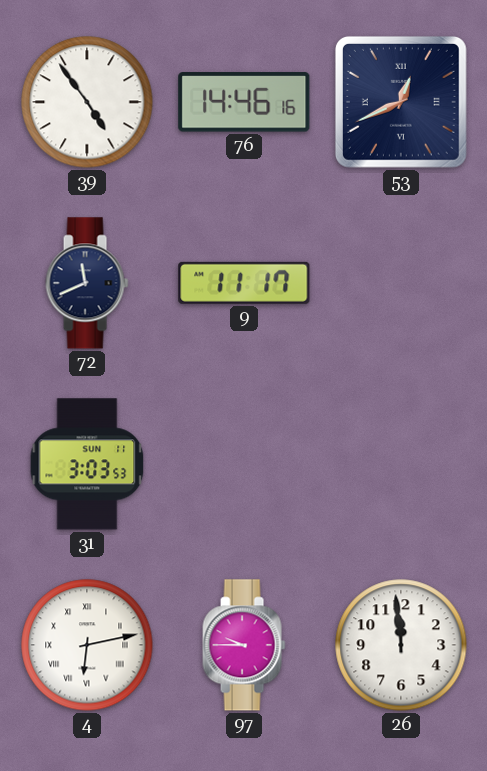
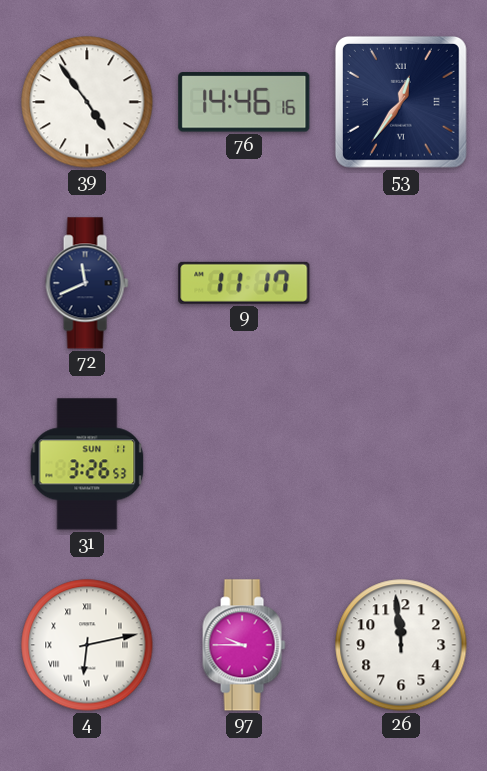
53: 12:41 -> 12:36
31: 3:03 -> 3:26
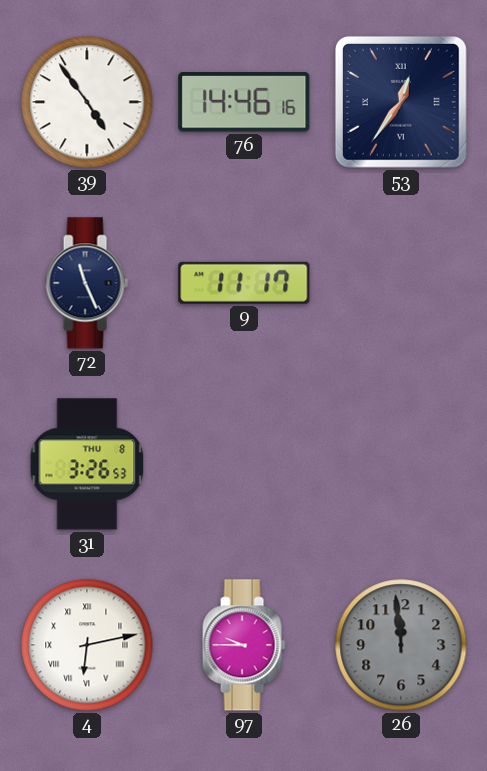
72: 11:41 -> 11:26
31 date: SUN 11 -> THU 8
26 dial: white -> grey
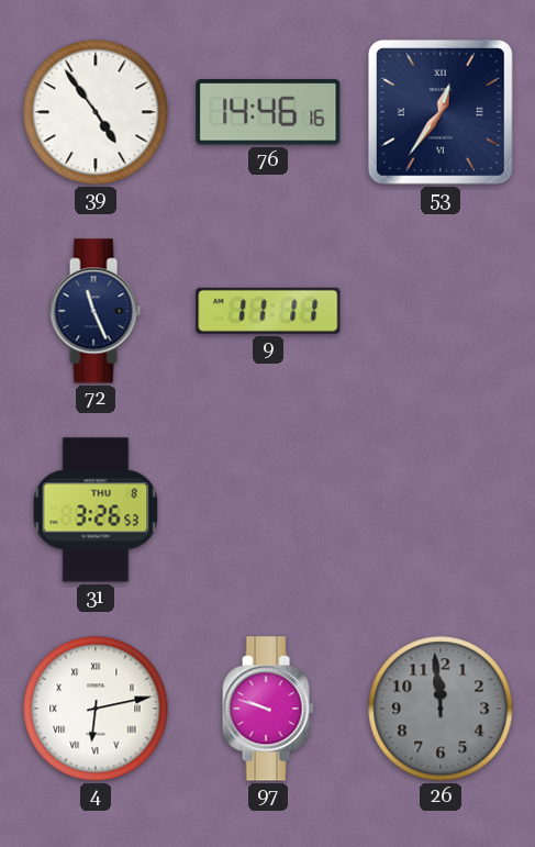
9: 11:17 -> 11:11
97: 9:45 -> 9:48
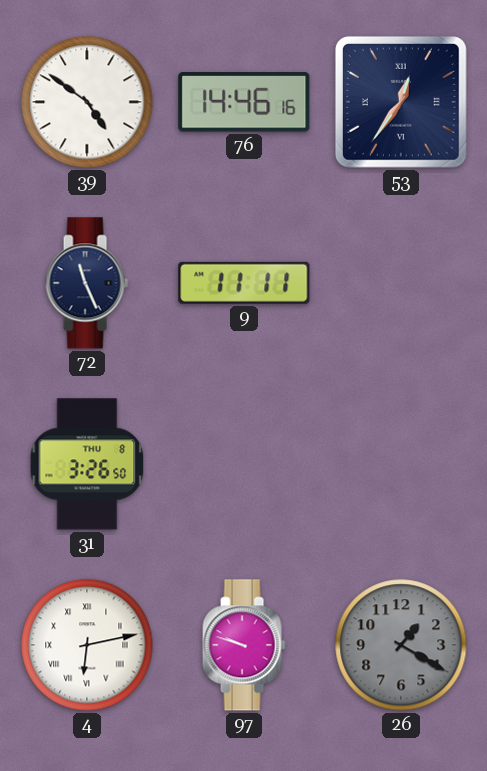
39: 4:54 -> 4:51
31: 3:26:53 -> 3:26:50
26: 11:59 -> 1:20
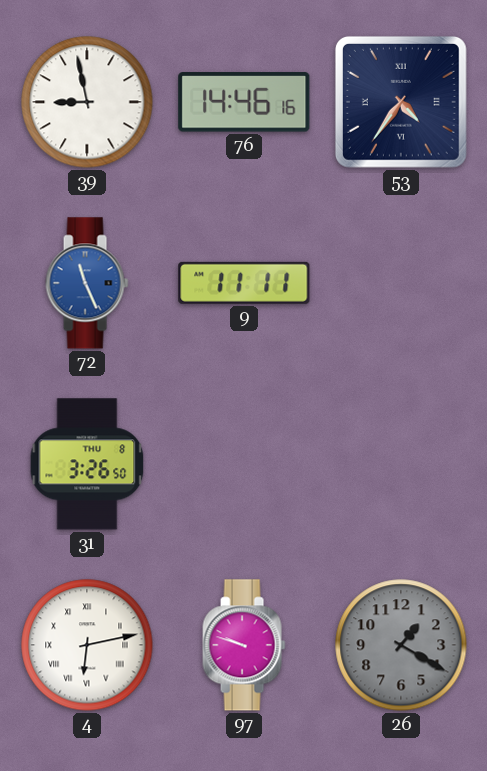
39: 4:51 -> 8:58
53: 12:36 -> 4:36
72 dial: navy -> blue
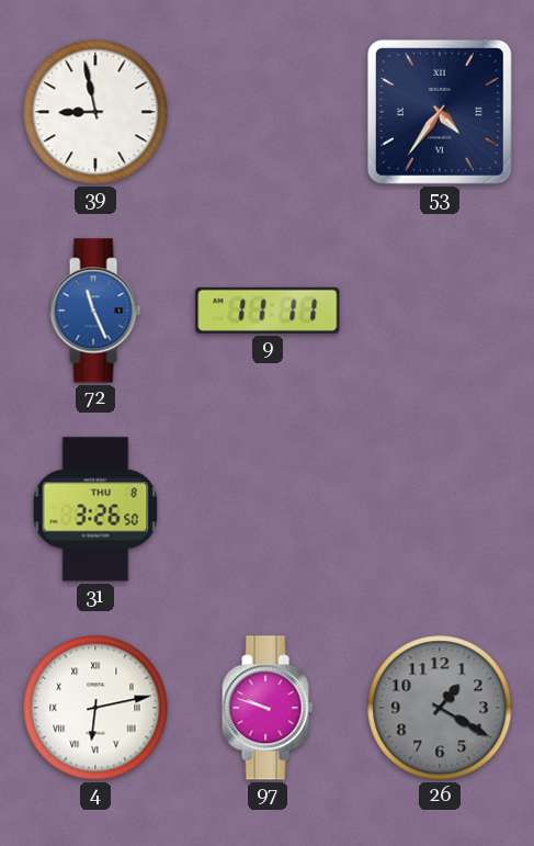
76: 14:46 -> none
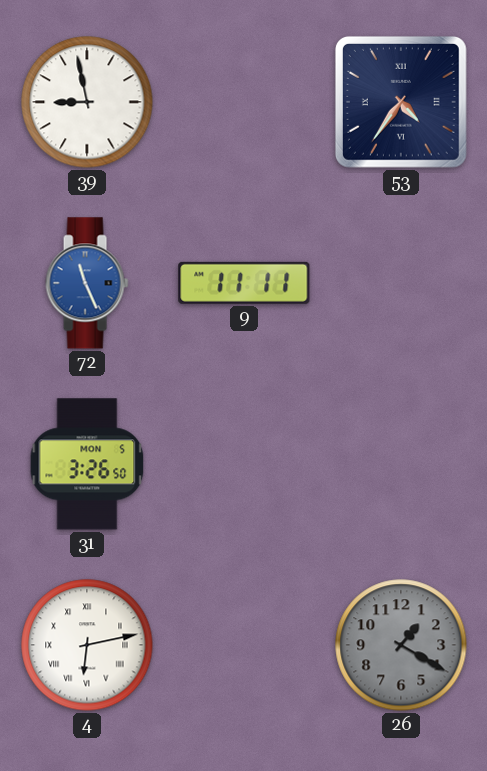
31 date: THU 8 -> MON 5
97: 9:48 -> none
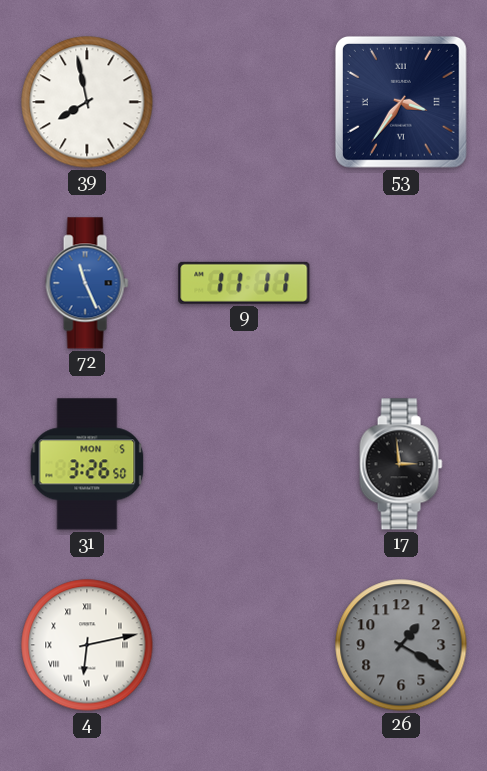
39: 8:58 -> 7:58
53: 4:36 -> 3:36
17: none -> 2:59
